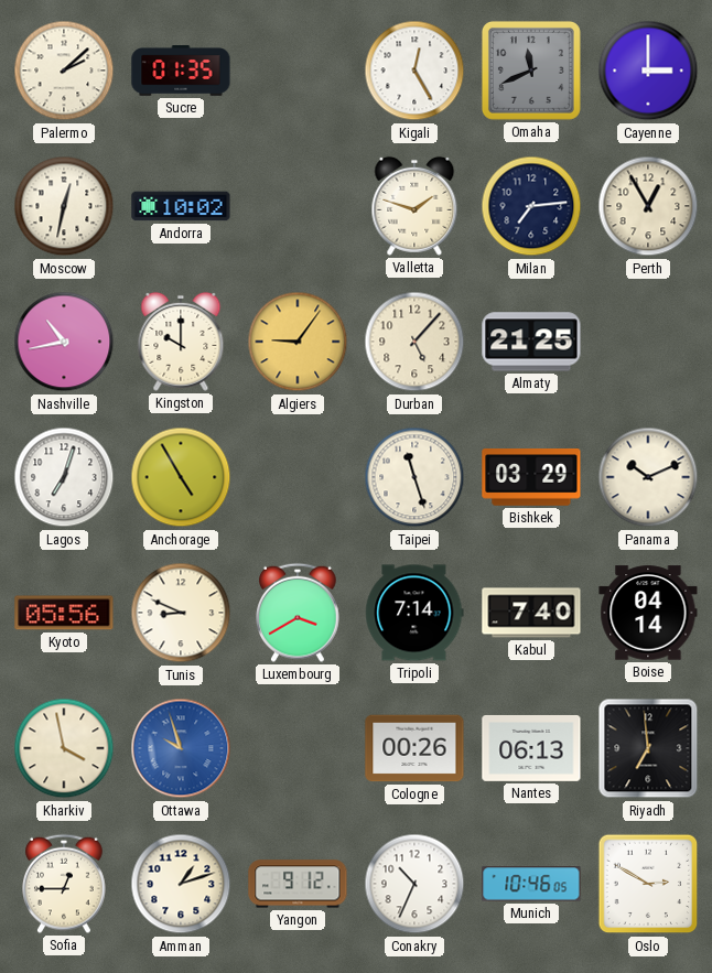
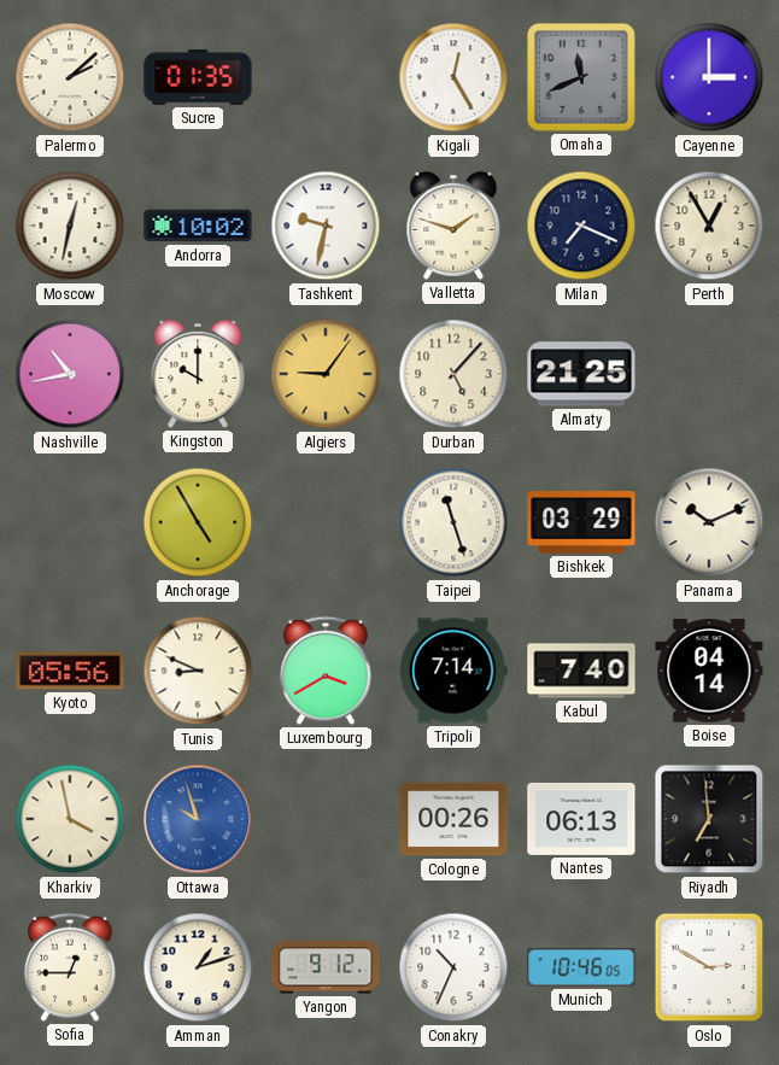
Tashkent: none -> 9:32
Milan: 7:14 -> 7:19
Lagos: 7:03 -> none
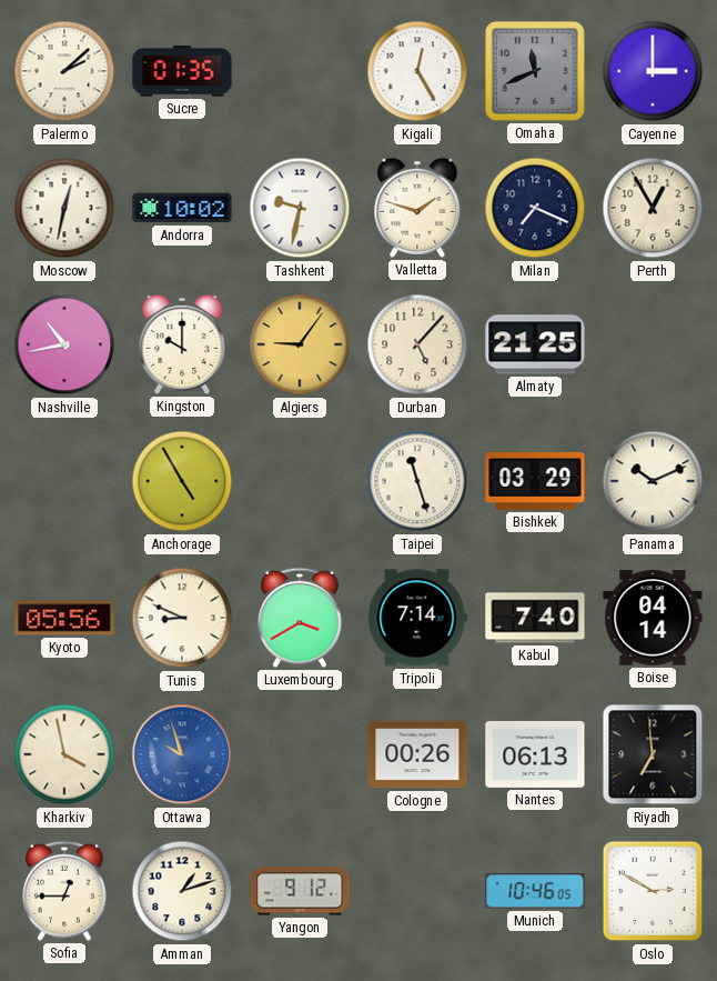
Conakry: 10:34 -> none
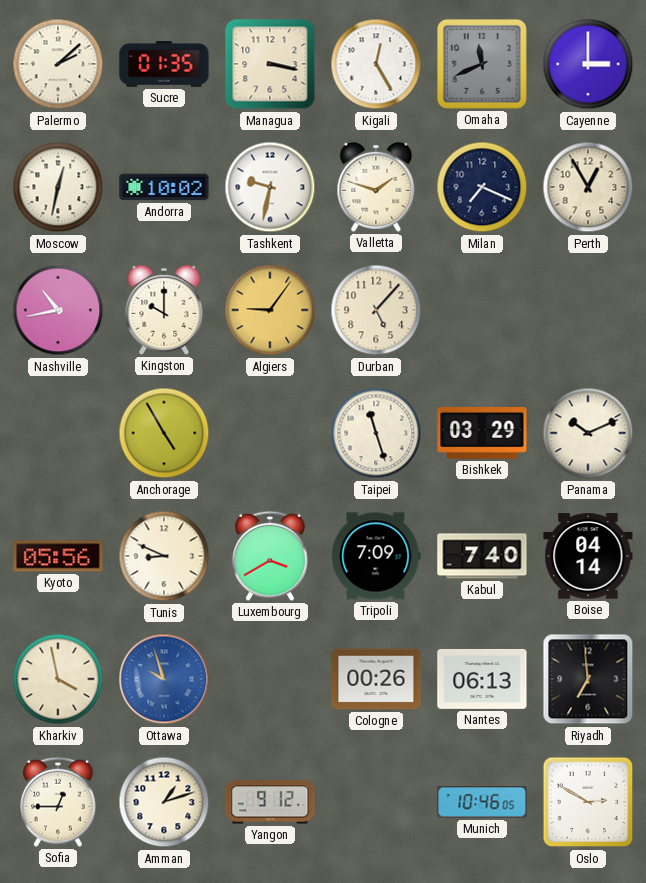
Managua: none -> 3:17
Almaty: 21:25 -> none
Tripoli: 7:14 -> 7:09
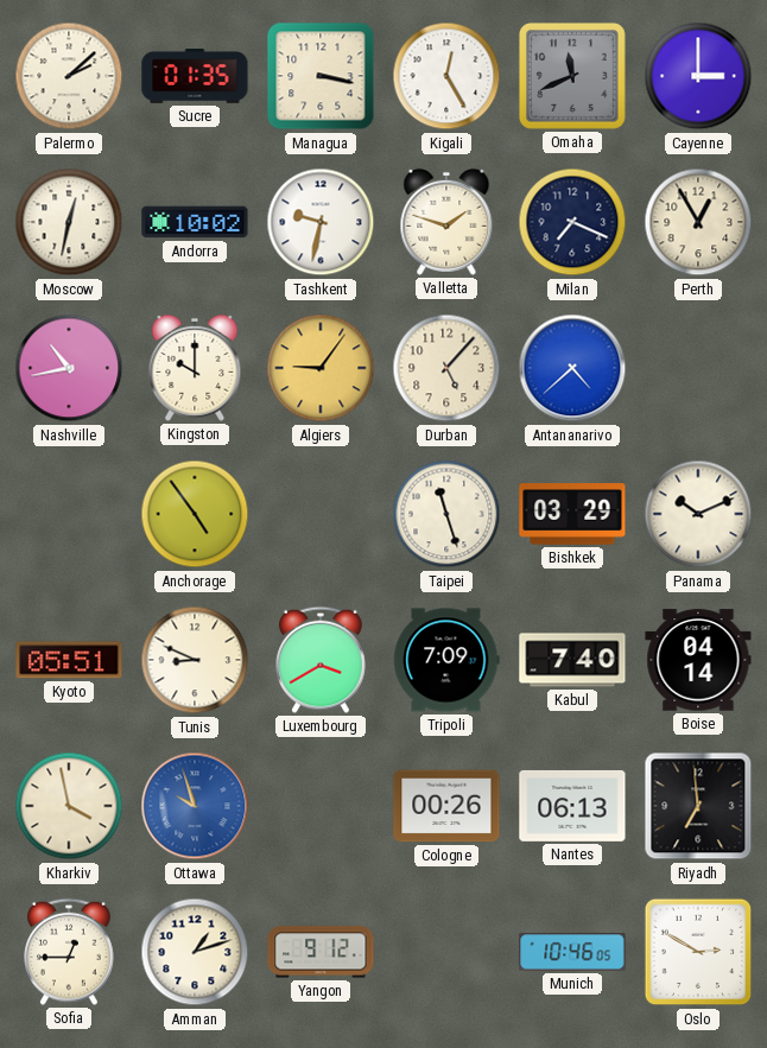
Antananarivo: none -> 4:38
Anchorage: 4:55 -> 4:54
Kyoto: 05:56 -> 05:51
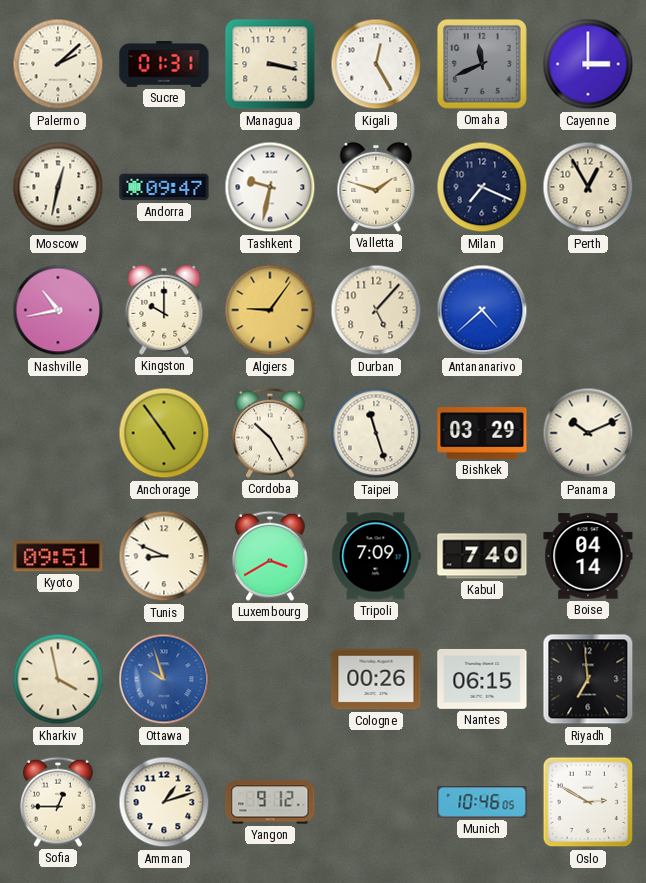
Sucre: 01:35 -> 01:31
Andorra: 10:02 -> 09:47
Cordoba: none -> 10:25
Kyoto: 05:51 -> 09:51
Nantes: 06:13 -> 06:15
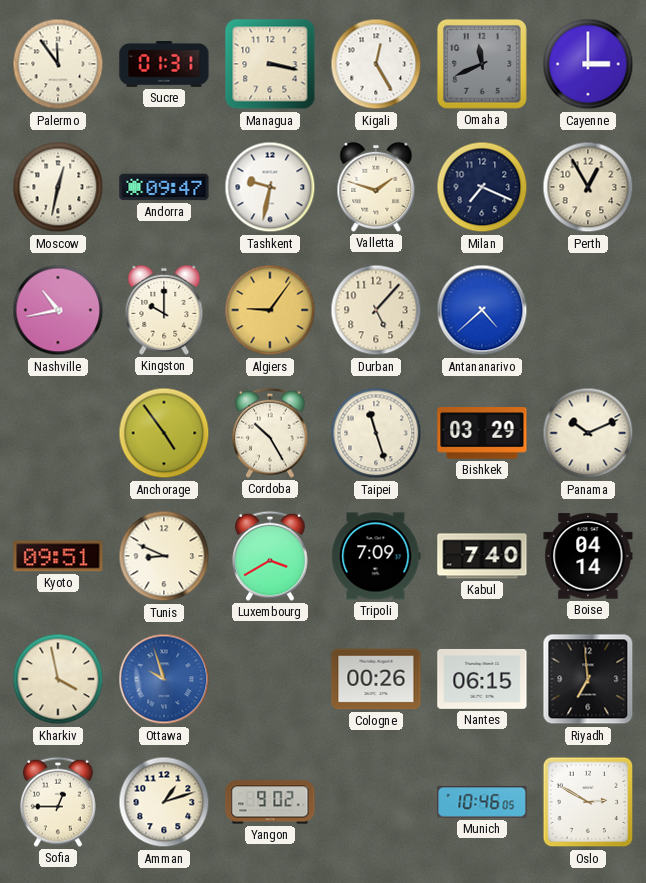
Palermo: 2:08 -> 11:54
Yangon: 9:12 -> 9:02
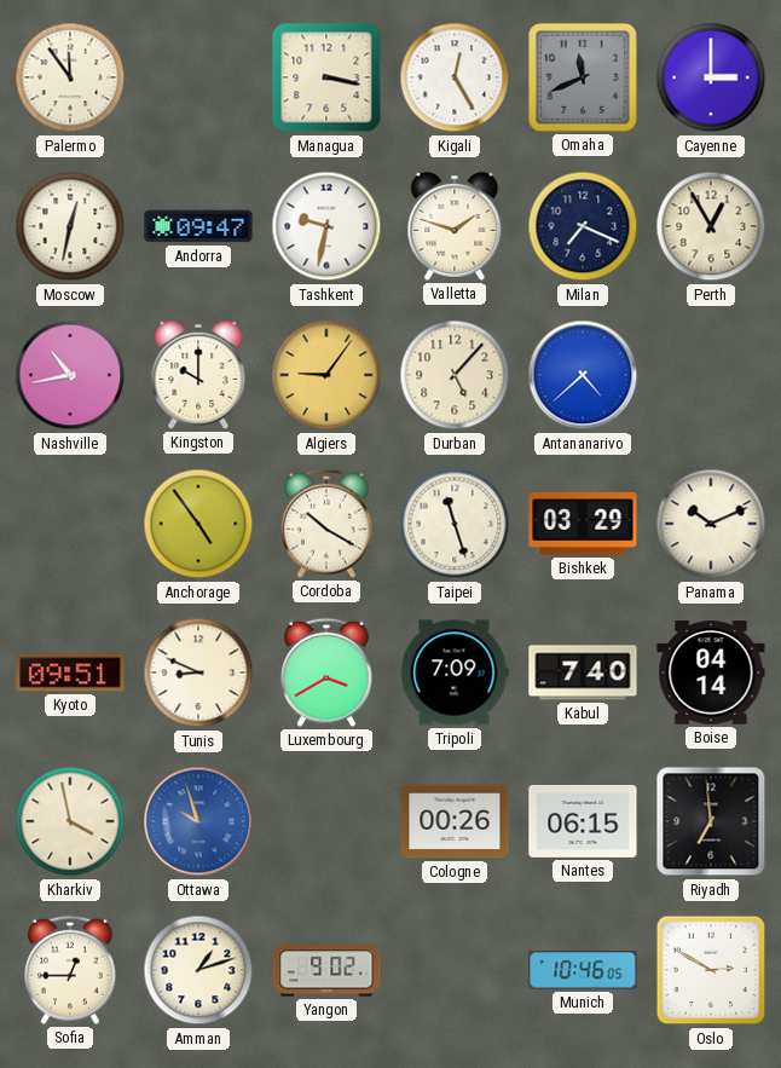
Sucre: 01:31 -> none
Cordoba: 10:25 -> 10:20
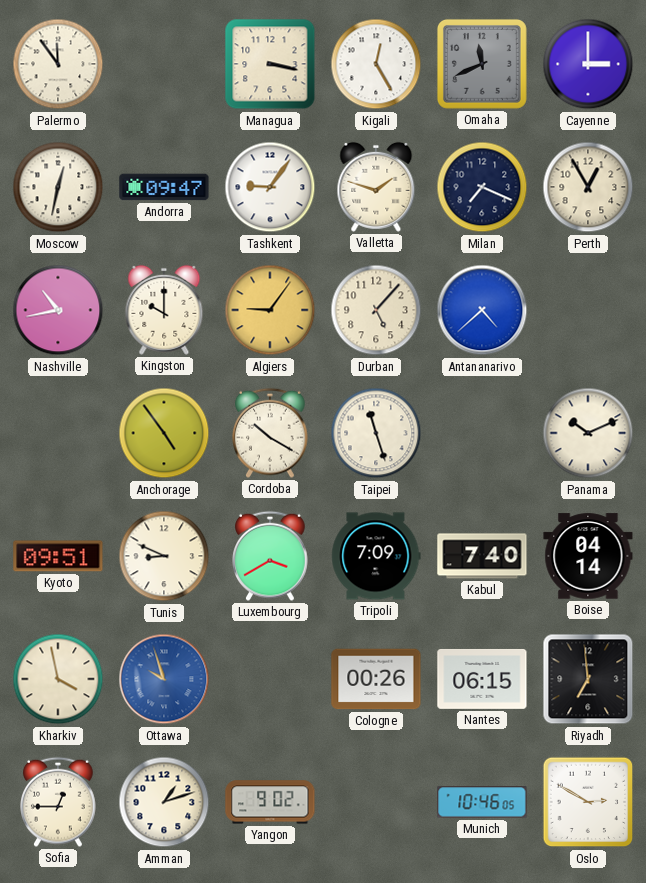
Tashkent: 9:32 -> 9:06
Bishkek: 03:29 -> none
